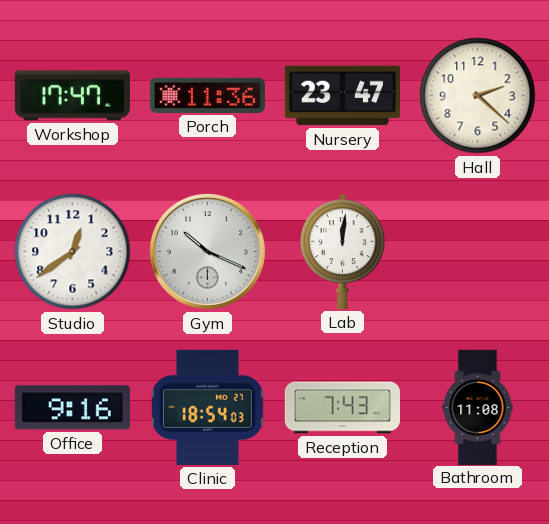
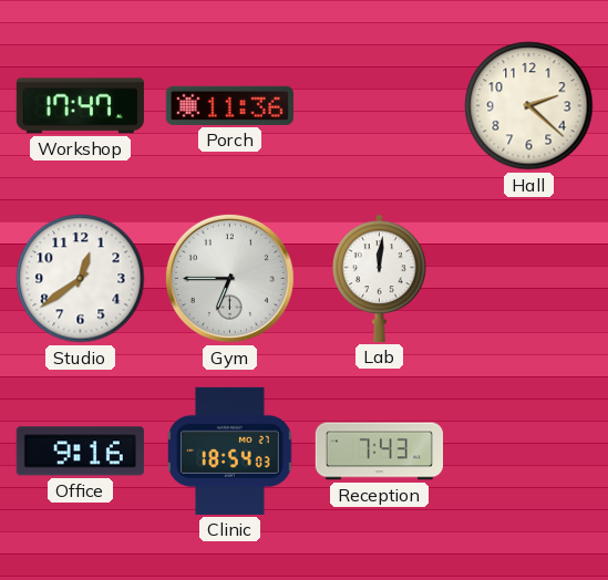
Nursery: 23:47 -> none
Gym: 10:19 -> 6:45
Bathroom: 11:08 -> none
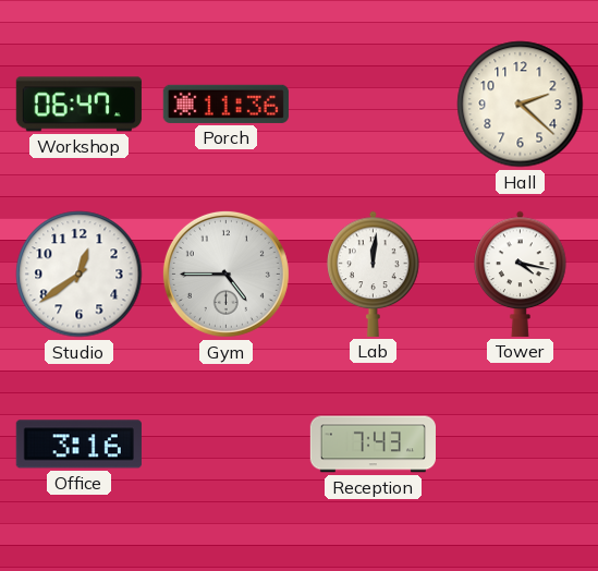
Workshop: 17:47 -> 06:47
Gym: 6:45 -> 4:45
Tower: none -> 4:17
Office: 9:16 -> 3:16
Clinic: 18:54 -> none
